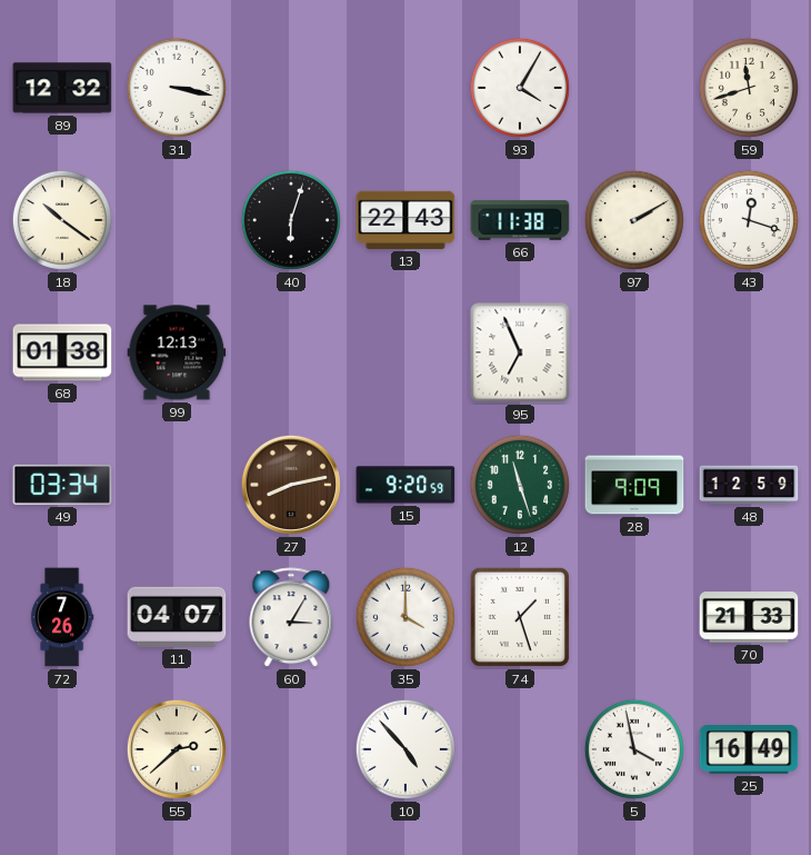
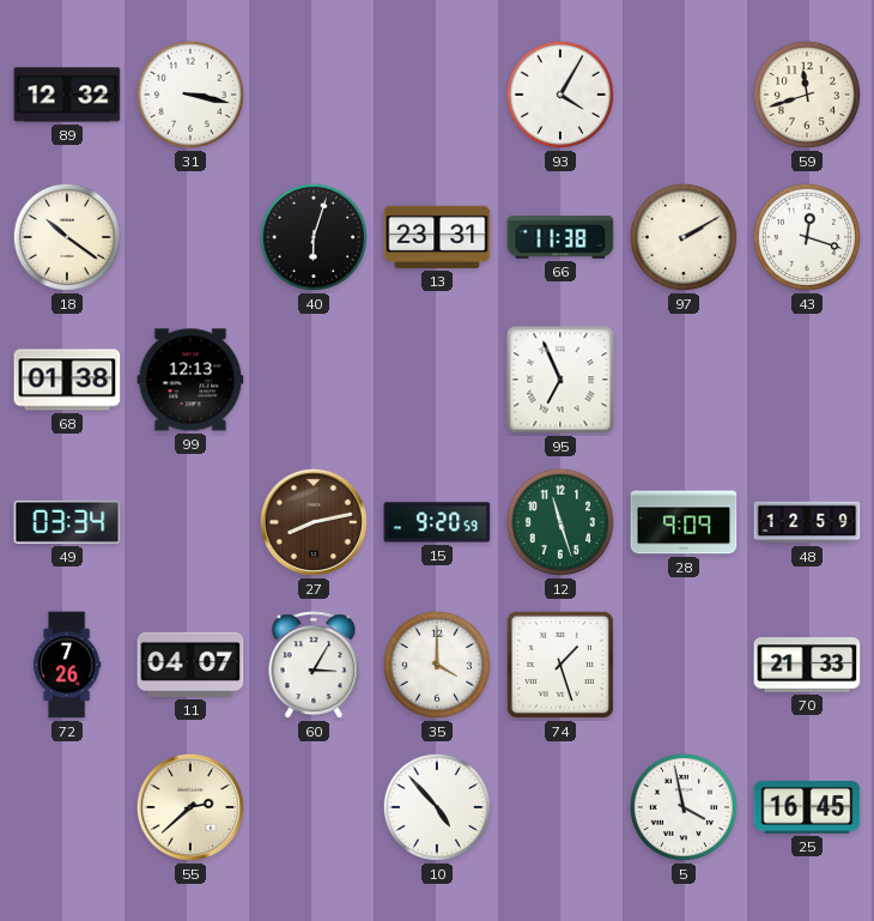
13: 22:43 -> 23:31
25: 16:49 -> 16:45
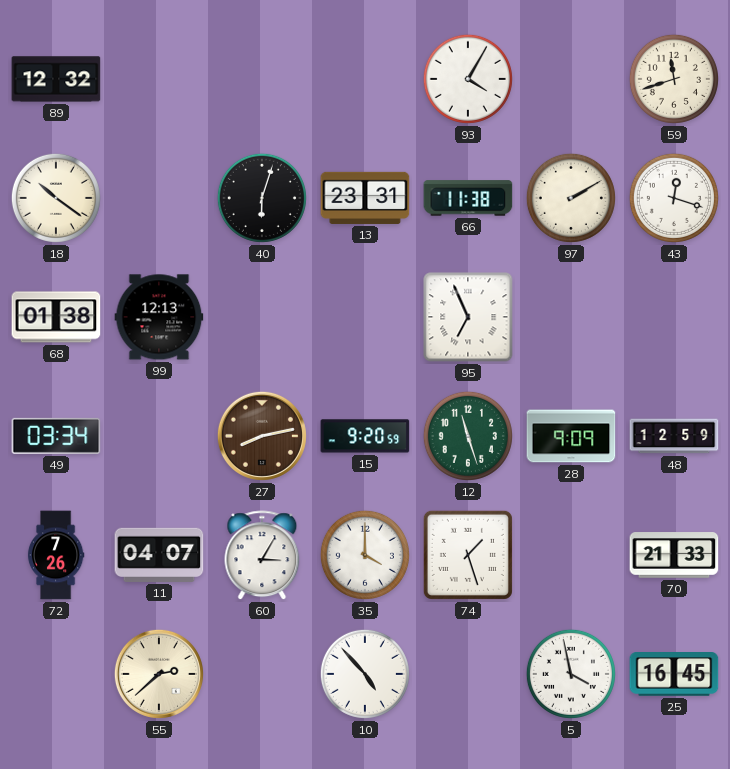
31: 3:17 -> none
